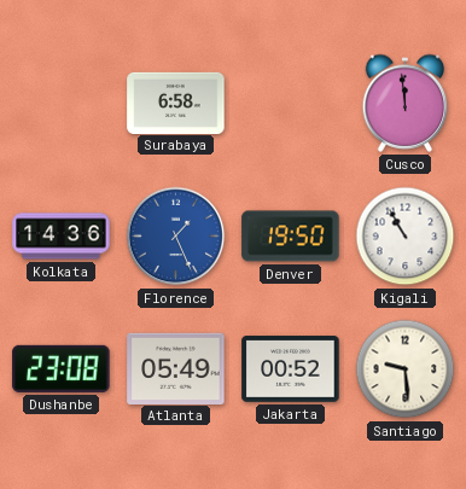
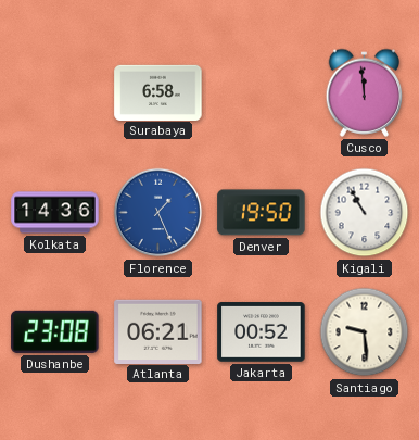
Atlanta: 05:49 -> 06:21
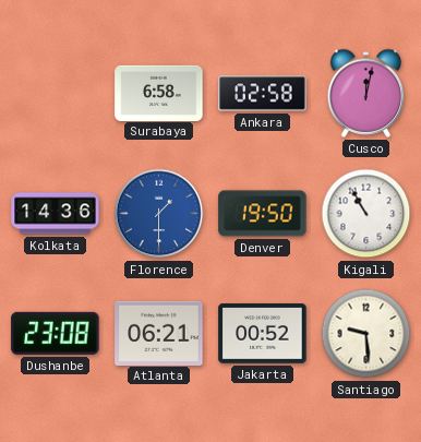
Ankara: none -> 02:58
Cusco: 11:59 -> 12:02
Florence: 1:26 -> 1:30
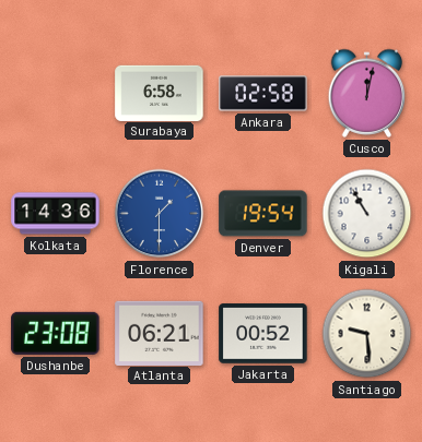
Denver: 19:50 -> 19:54
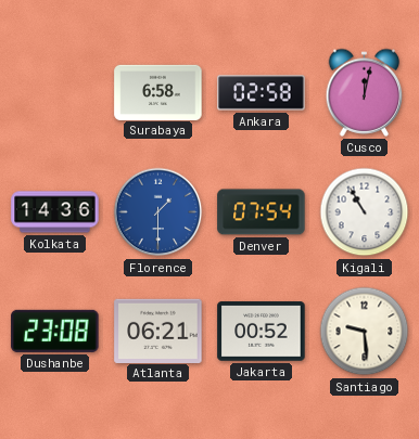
Denver: 19:54 -> 07:54
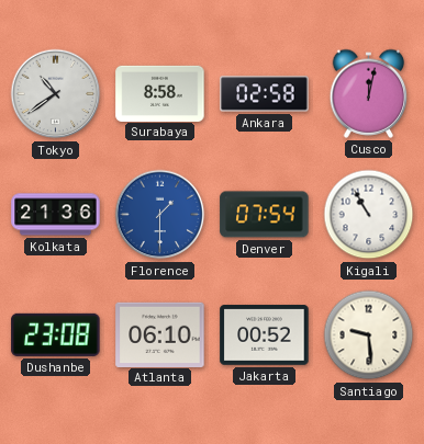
Tokyo: none -> 10:39
Surabaya: 6:58 -> 8:58
Kolkata: 14:36 -> 21:36
Atlanta: 06:21 -> 06:10
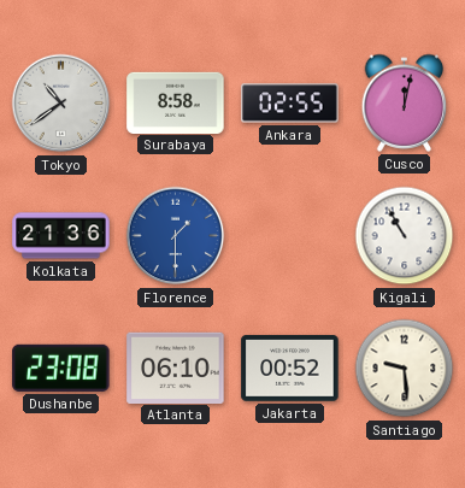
Ankara: 02:58 -> 02:55
Denver: 07:54 -> none
